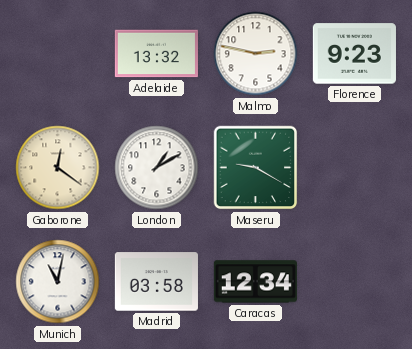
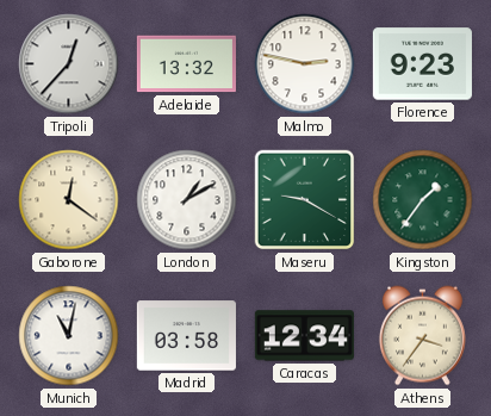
Tripoli: none -> 12:37
Kingston: none -> 1:36
Athens: none -> 3:36
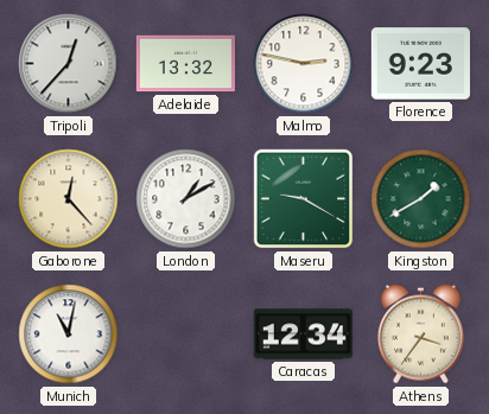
Gaborone: 12:21 -> 12:23
Kingston: 1:36 -> 1:40
Madrid: 03:58 -> none
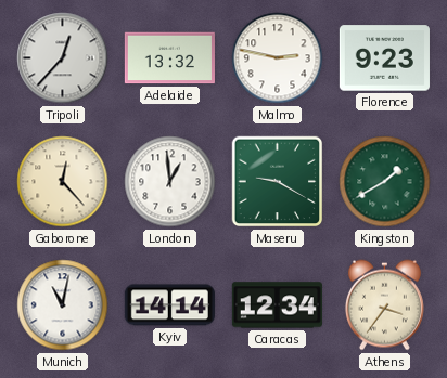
London: 1:10 -> 12:59
Kyiv: none -> 14:14
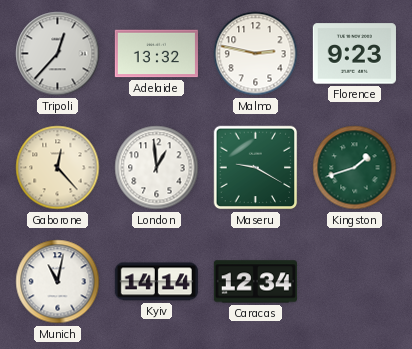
Kingston: 1:40 -> 1:42
Athens: 3:36 -> none
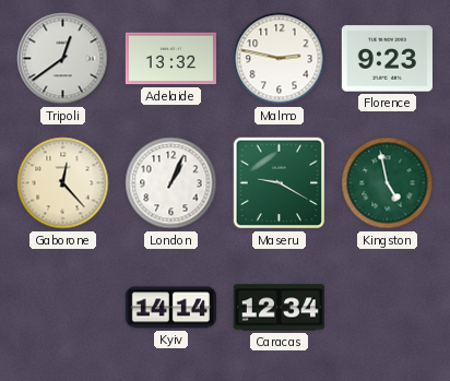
Tripoli: 12:37 -> 12:39
London: 12:59 -> 1:04
Kingston: 1:42 -> 4:58
Munich: 11:02 -> none
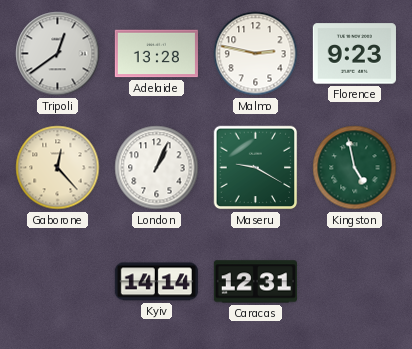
Adelaide: 13:32 -> 13:28
Caracas: 12:34 -> 12:31
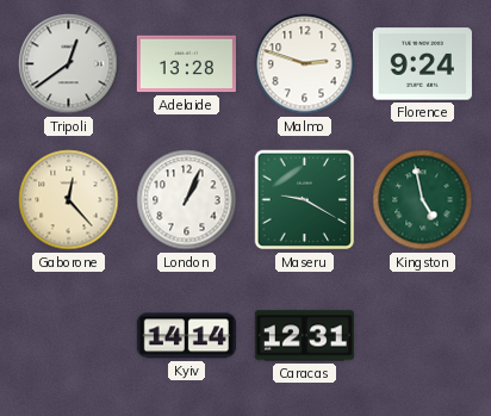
Malmo: 2:47 -> 2:48
Florence: 9:23 -> 9:24
